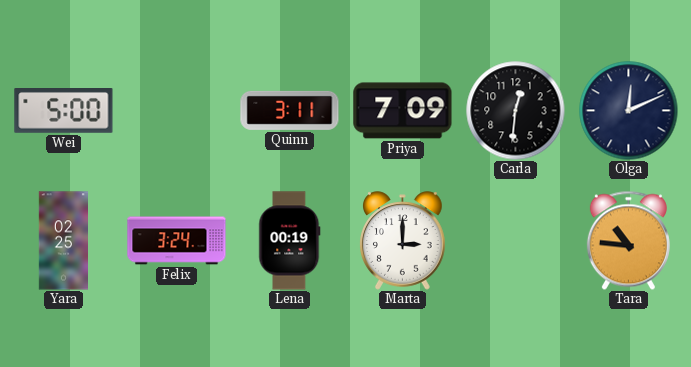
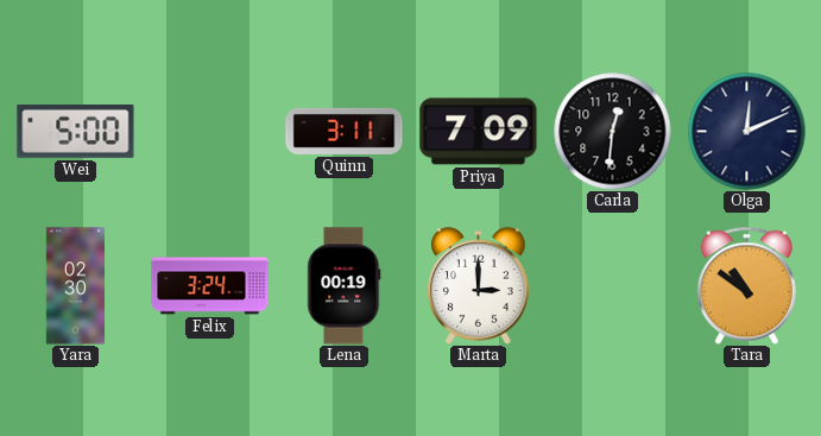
Yara: 02:25 -> 02:30
Tara: 10:46 -> 10:51
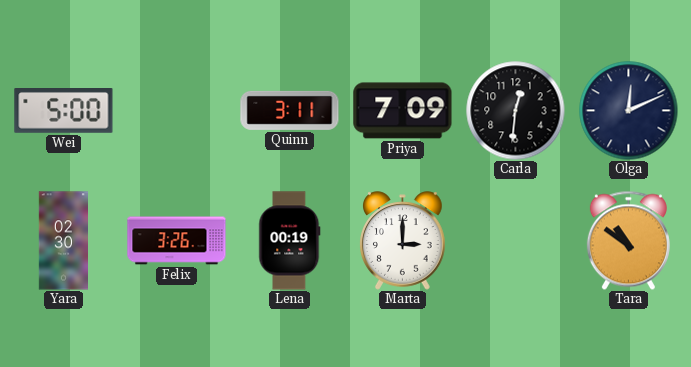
Felix: 3:24 -> 3:26
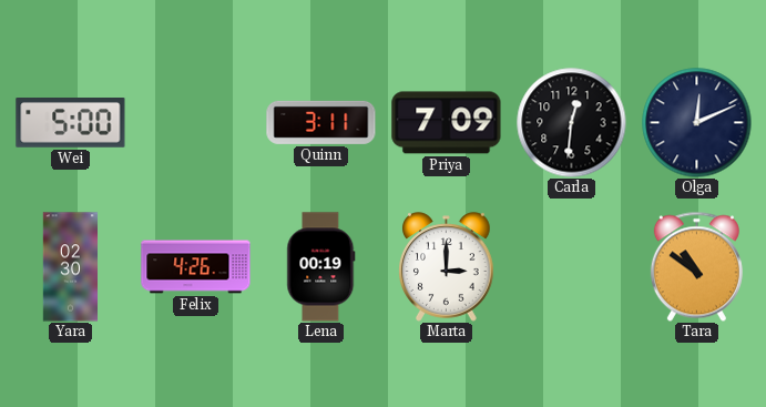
Felix: 3:26 -> 4:26
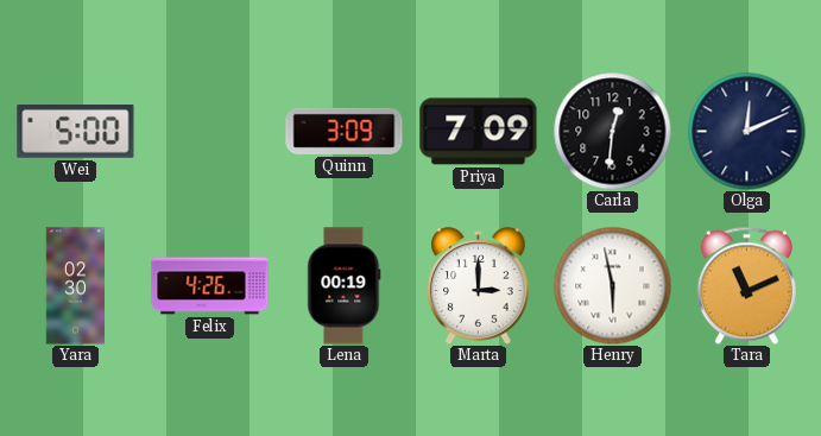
Quinn: 3:11 -> 3:09
Henry: none -> 5:58
Tara: 10:51 -> 11:11
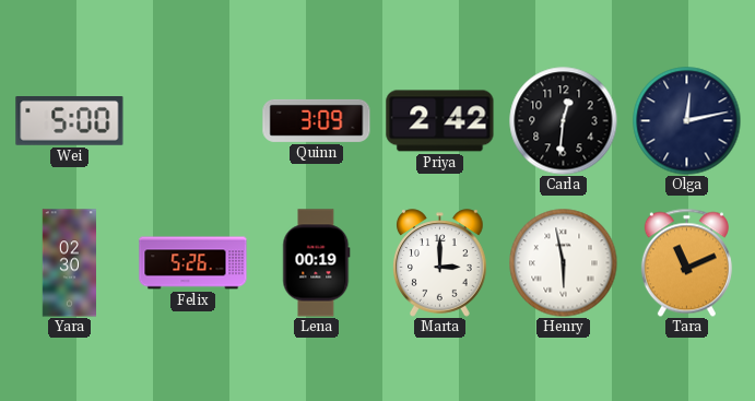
Priya: 7:09 -> 2:42
Olga: 12:11 -> 12:13
Felix: 4:26 -> 5:26
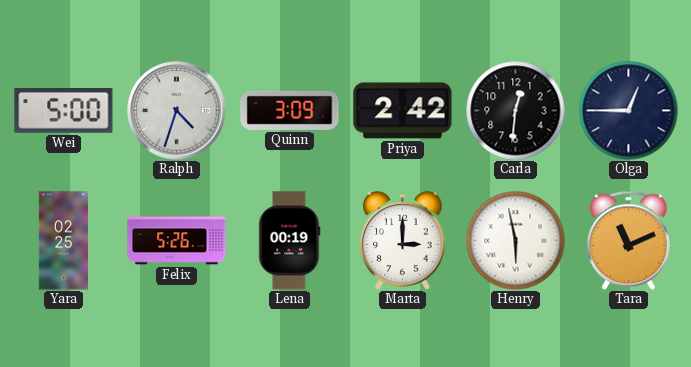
Ralph: none -> 4:33
Olga: 12:13 -> 12:45
Yara: 02:30 -> 02:25
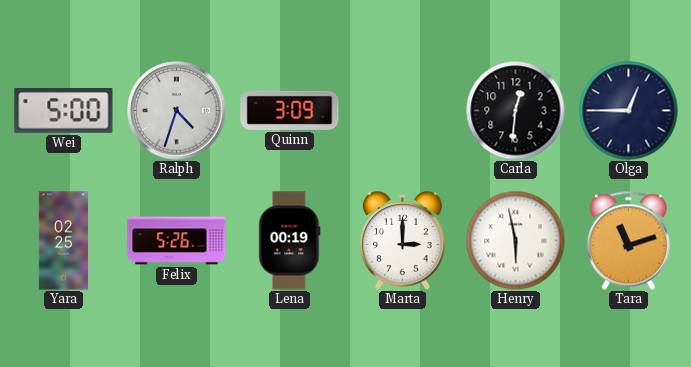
Priya: 2:42 -> none
Tara: 11:11 -> 11:12
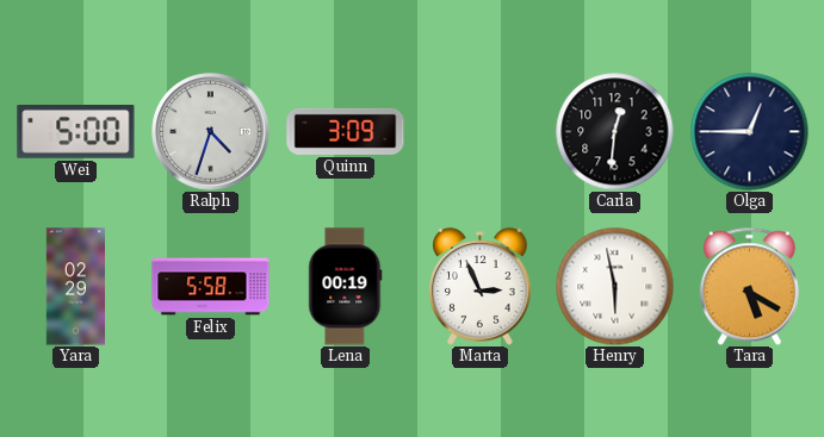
Yara: 02:25 -> 02:29
Felix: 5:26 -> 5:58
Marta: 3:00 -> 2:56
Tara: 11:12 -> 5:20
